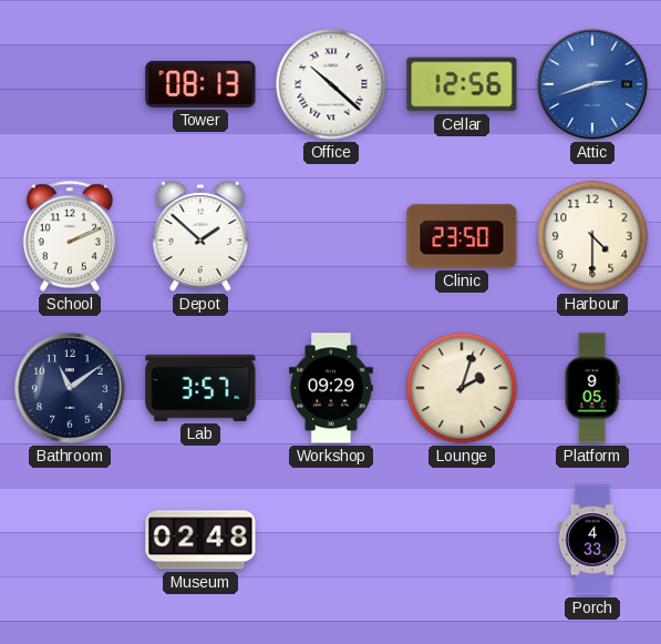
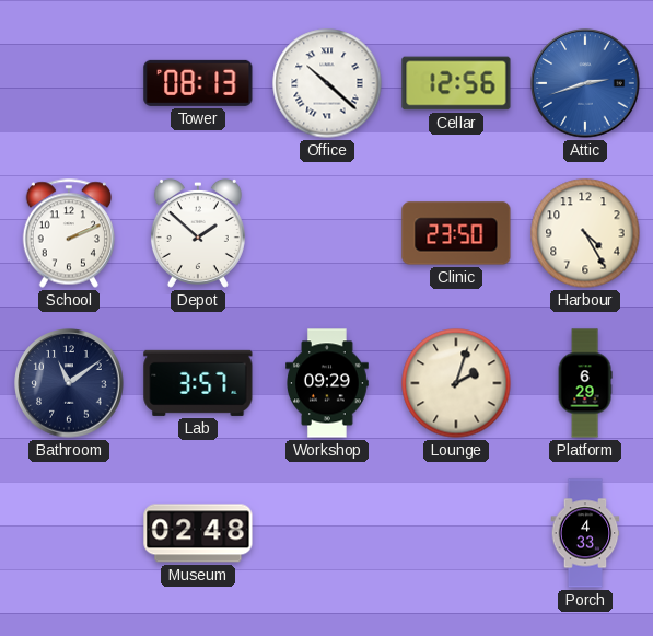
Harbour: 4:30 -> 4:25
Platform: 9:05 -> 6:29
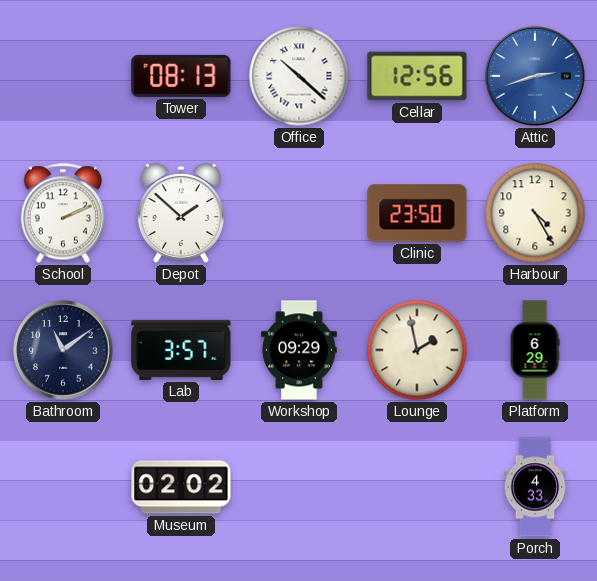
Lounge: 2:03 -> 1:58
Museum: 02:48 -> 02:02
